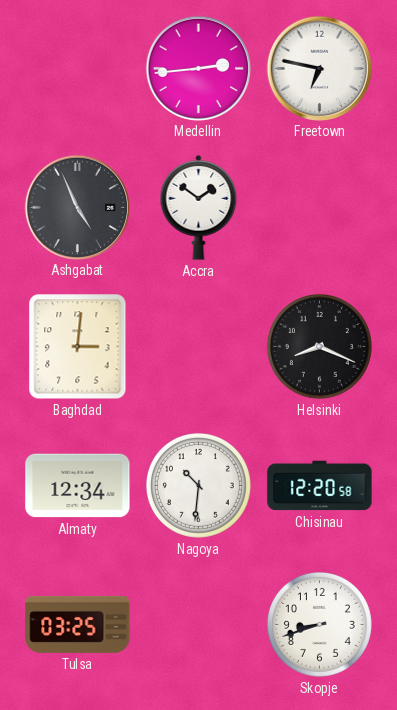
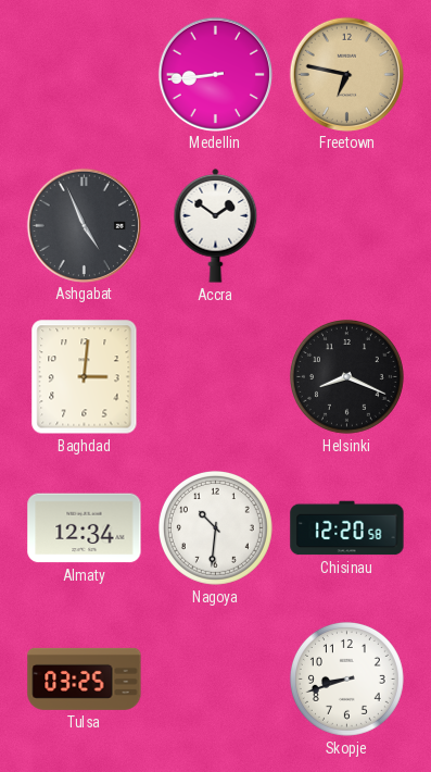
Medellin: 2:44 -> 8:44
Freetown dial: white -> champagne
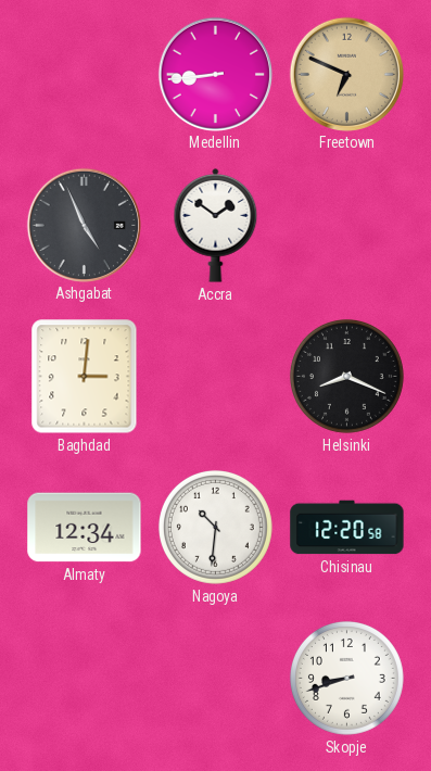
Freetown: 6:47 -> 6:49
Tulsa: 03:25 -> none
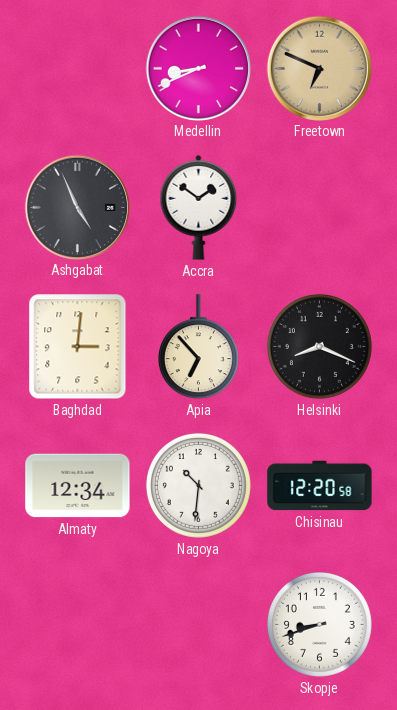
Medellin: 8:44 -> 8:41
Apia: none -> 6:53
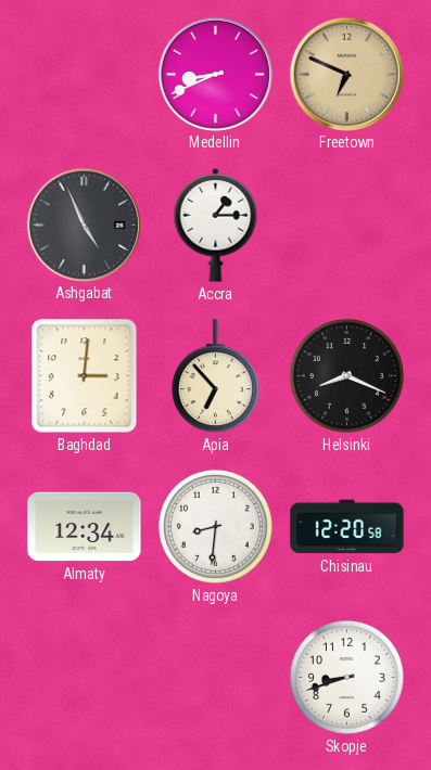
Accra: 1:51 -> 1:15
Nagoya: 10:31 -> 8:31
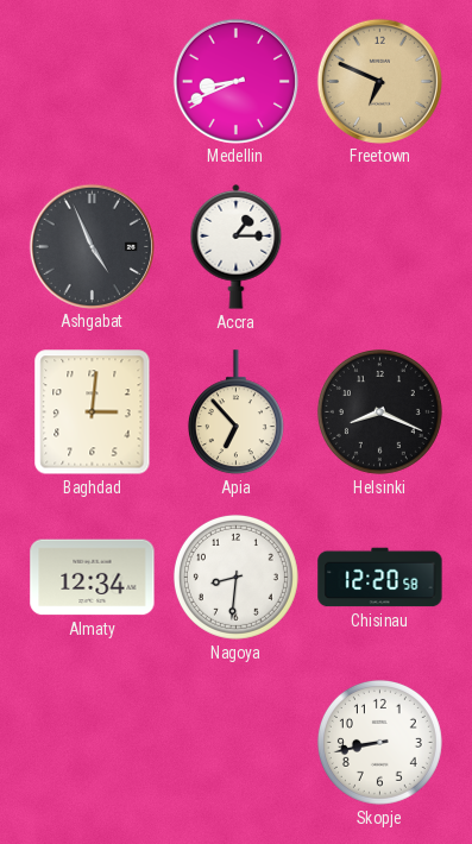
Skopje: 8:42 -> 8:43
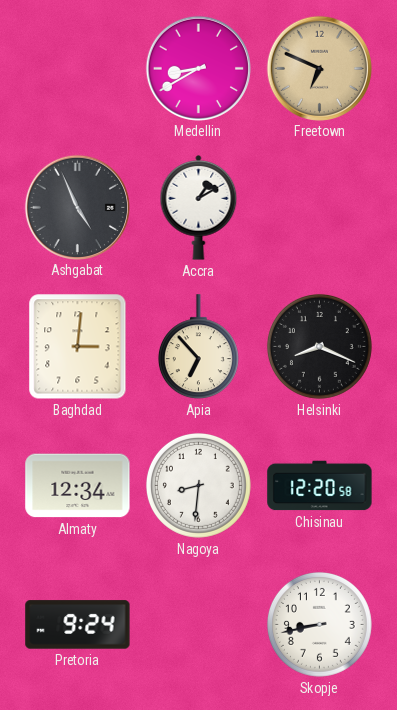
Medellin: 8:41 -> 8:40
Accra: 1:15 -> 1:10
Pretoria: none -> 9:24
